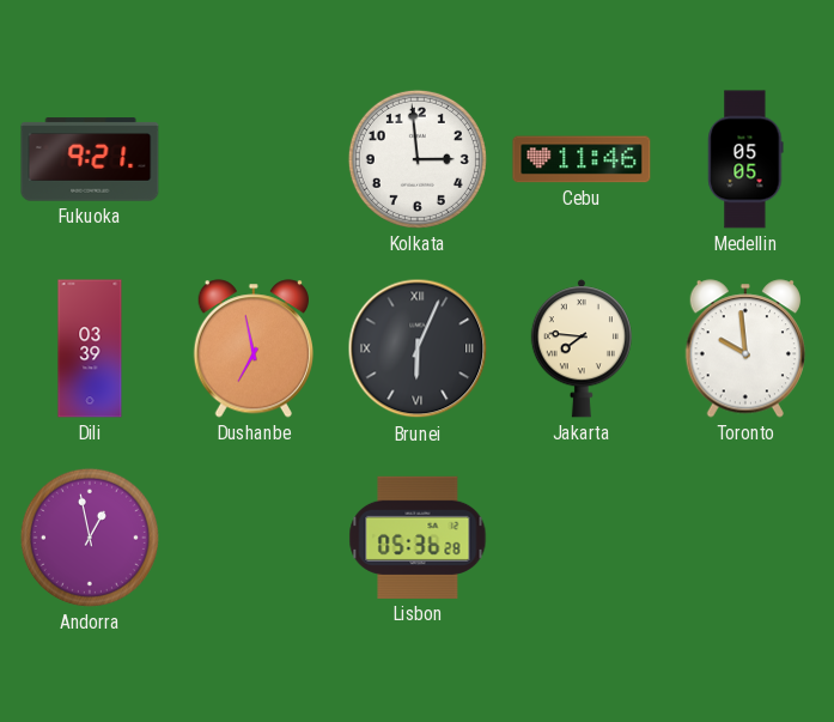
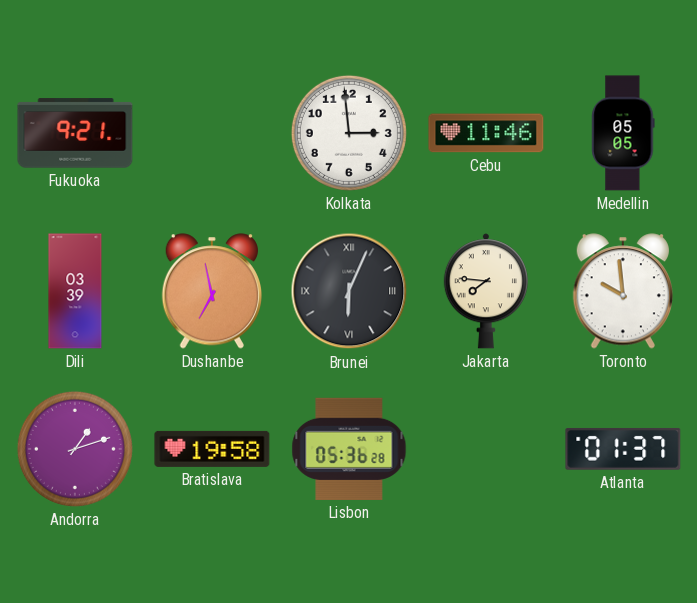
Andorra: 12:58 -> 1:12
Bratislava: none -> 19:58
Atlanta: none -> 01:37
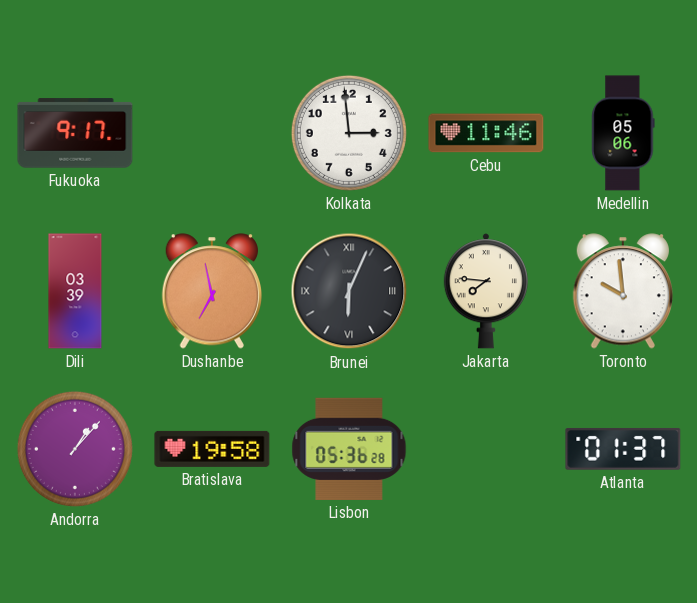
Fukuoka: 9:21 -> 9:17
Medellin: 05:05 -> 05:06
Andorra: 1:12 -> 1:07
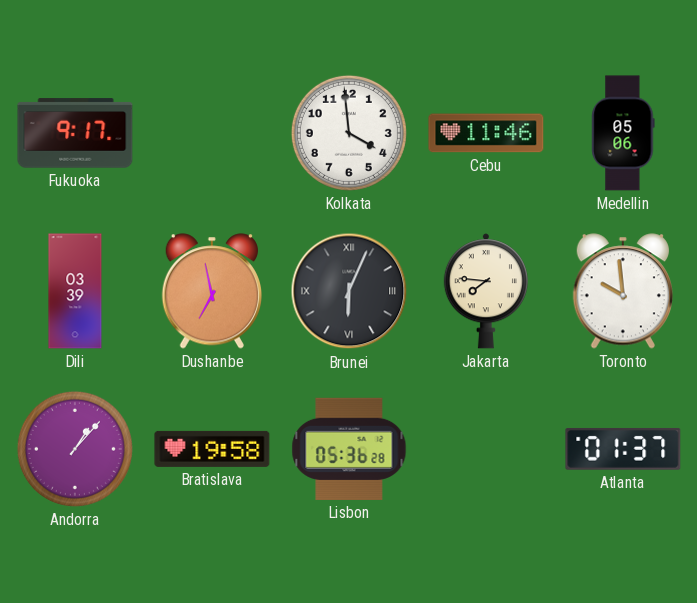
Kolkata: 2:59 -> 3:59
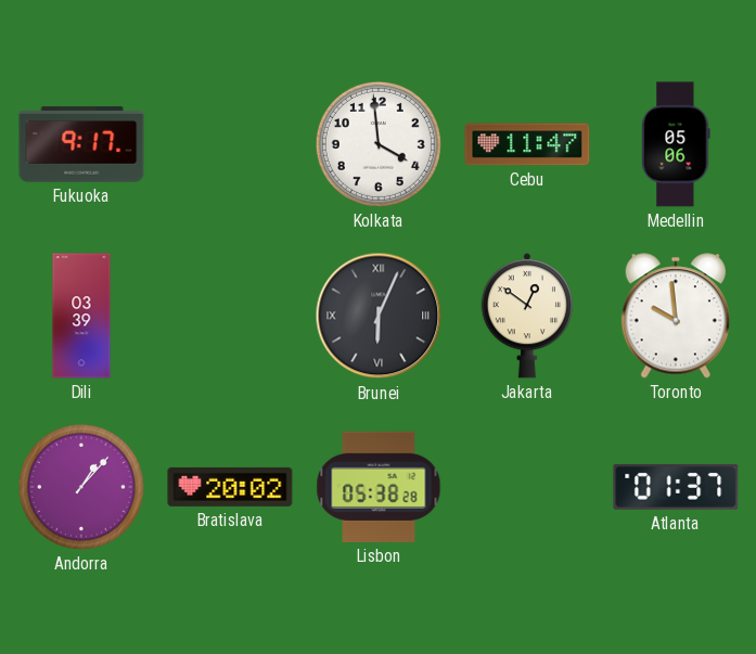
Cebu: 11:46 -> 11:47
Dushanbe: 6:58 -> none
Jakarta: 7:46 -> 12:51
Bratislava: 19:58 -> 20:02
Lisbon: 05:36 -> 05:38
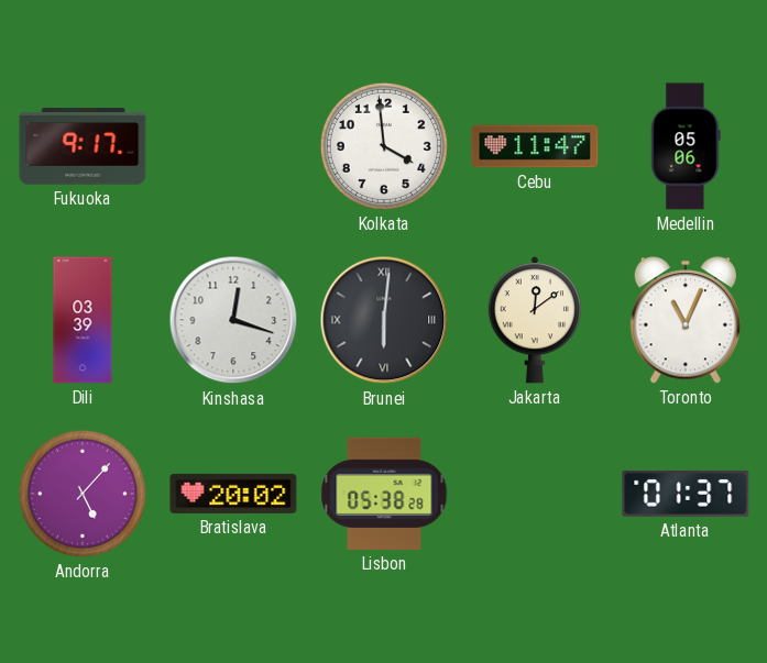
Kinshasa: none -> 12:18
Brunei: 6:04 -> 6:01
Jakarta: 12:51 -> 12:09
Toronto: 9:59 -> 11:04
Andorra: 1:07 -> 5:07
